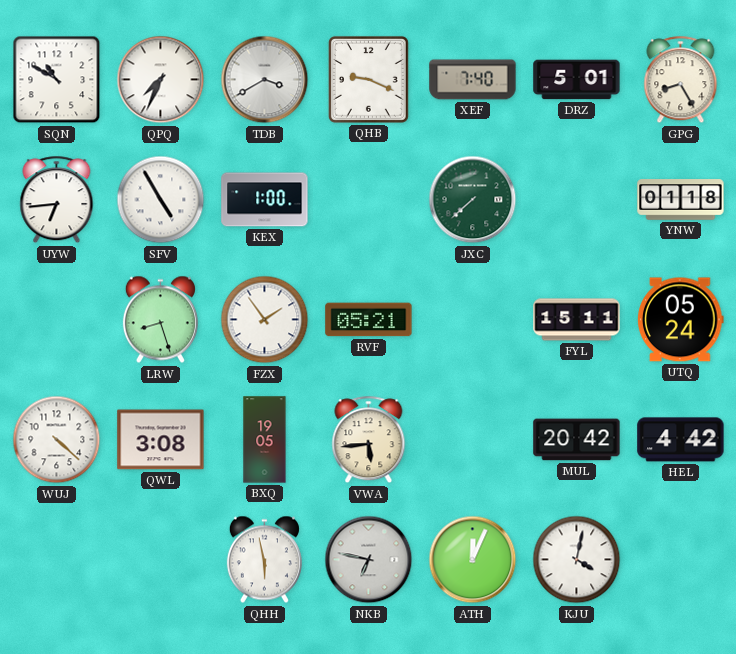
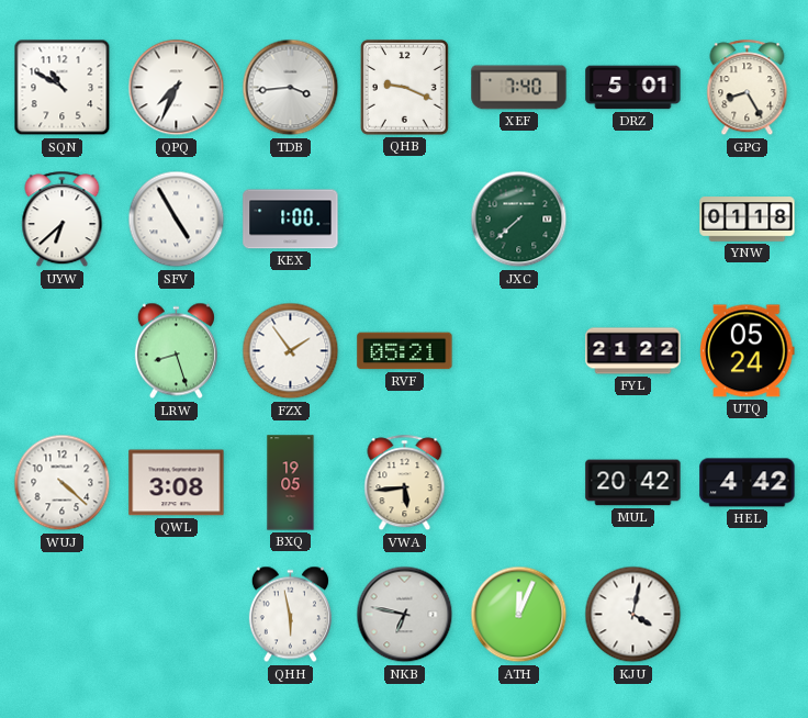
TDB: 3:40 -> 3:44
UYW: 6:44 -> 6:38
FYL: 15:11 -> 21:22
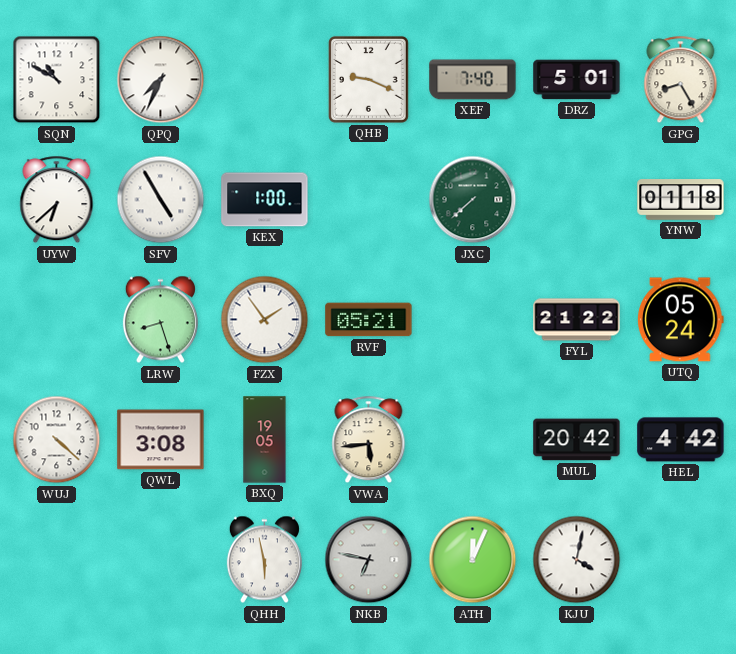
TDB: 3:44 -> none
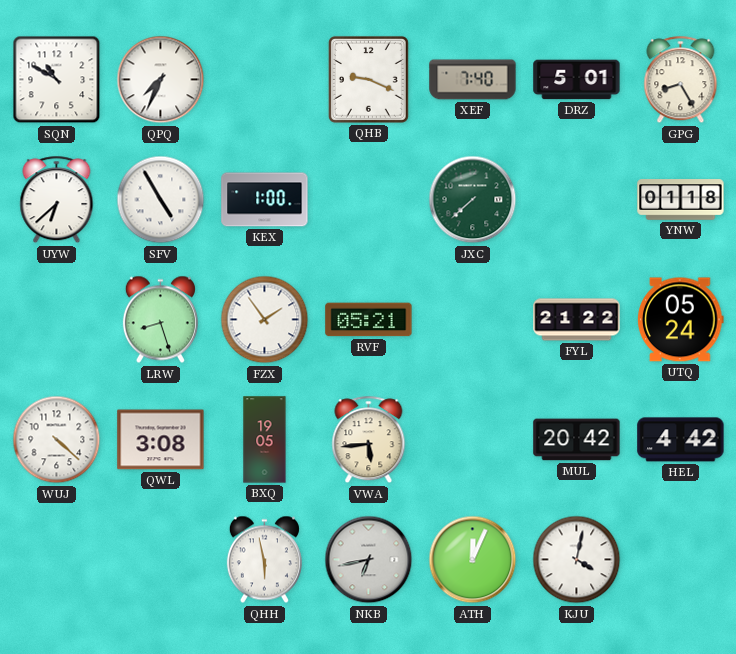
NKB: 6:47 -> 6:43
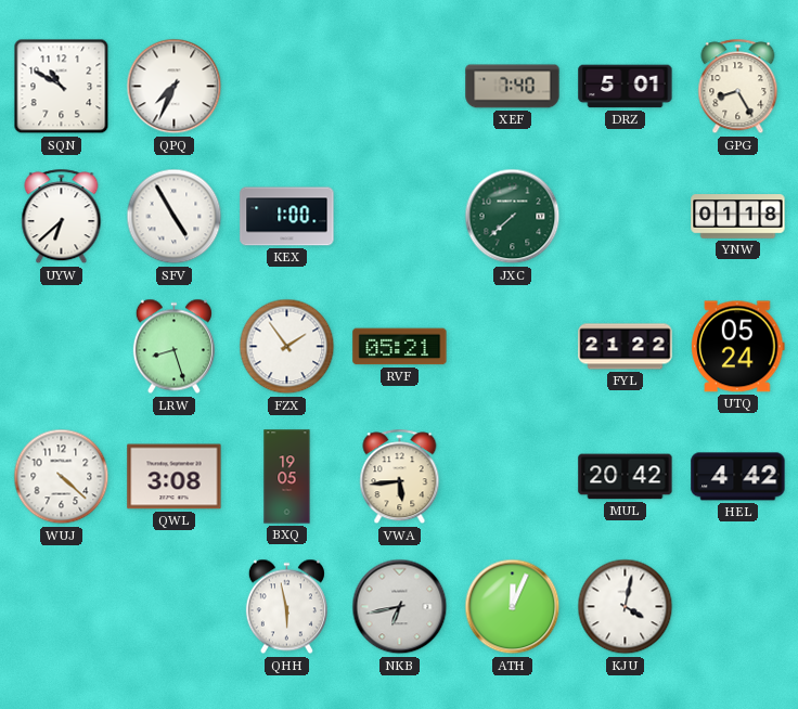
QHB: 9:19 -> none
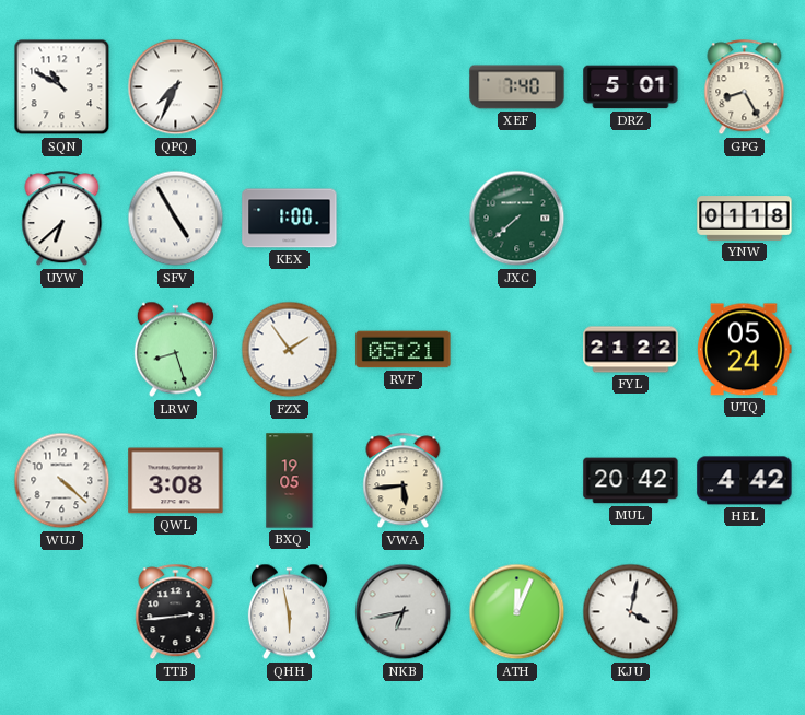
TTB: none -> 2:44
